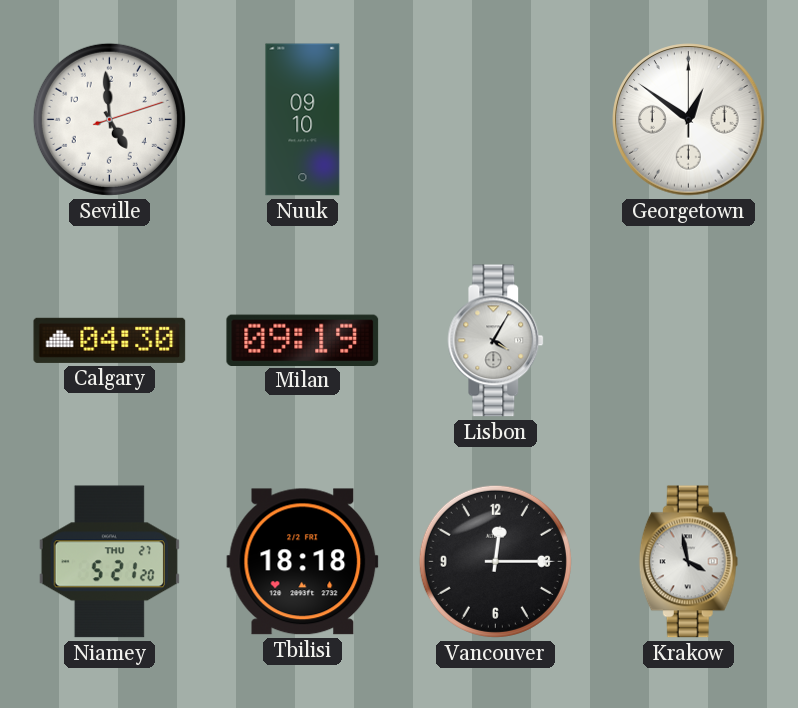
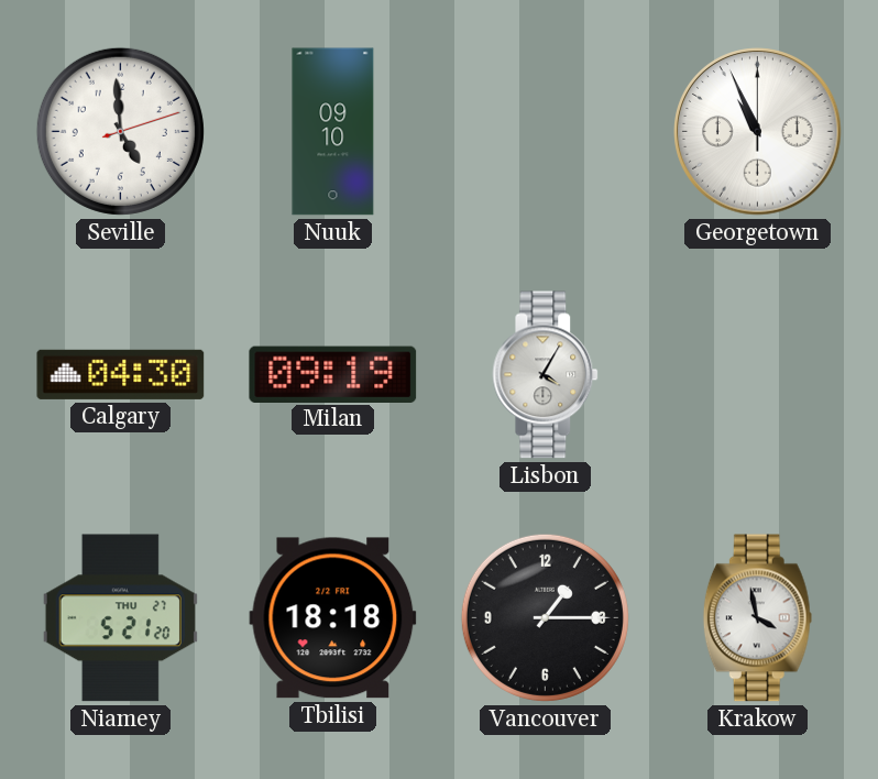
Georgetown: 12:51 -> 10:56
Vancouver: 12:15 -> 1:15
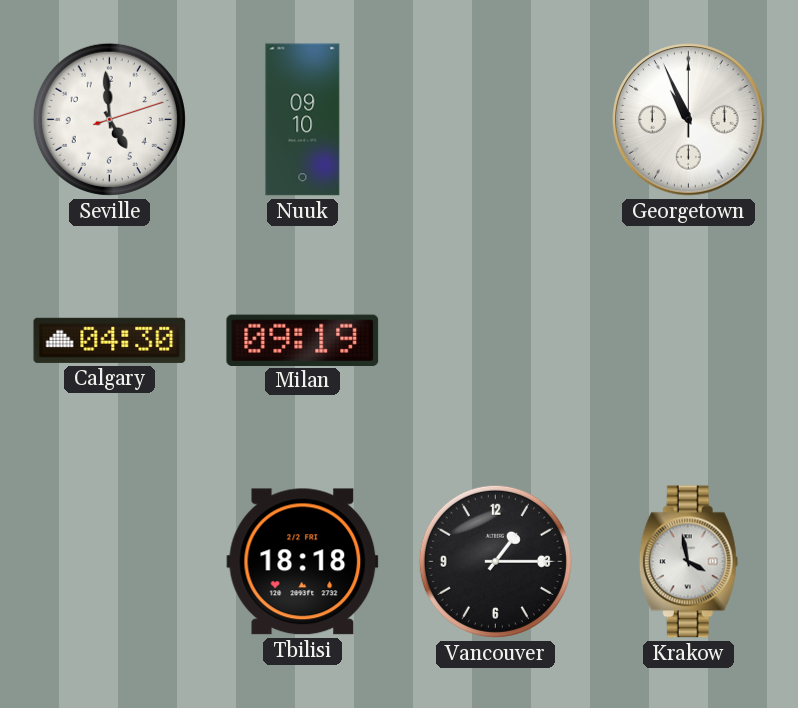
Lisbon: 4:05 -> none
Niamey: 5:21 -> none
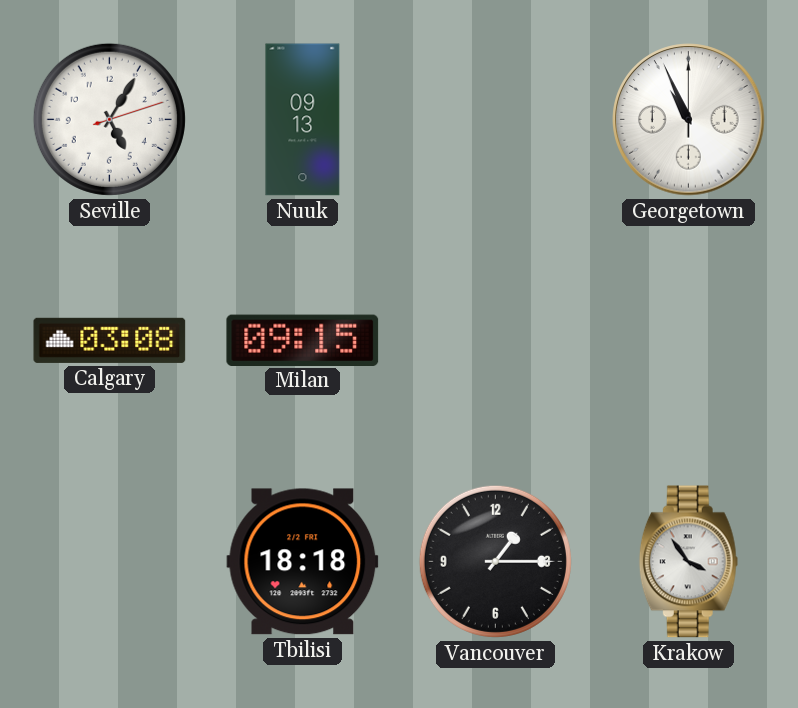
Seville: 4:59 -> 5:05
Nuuk: 09:10 -> 09:13
Calgary: 04:30 -> 03:08
Milan: 09:19 -> 09:15
Krakow: 3:58 -> 3:54
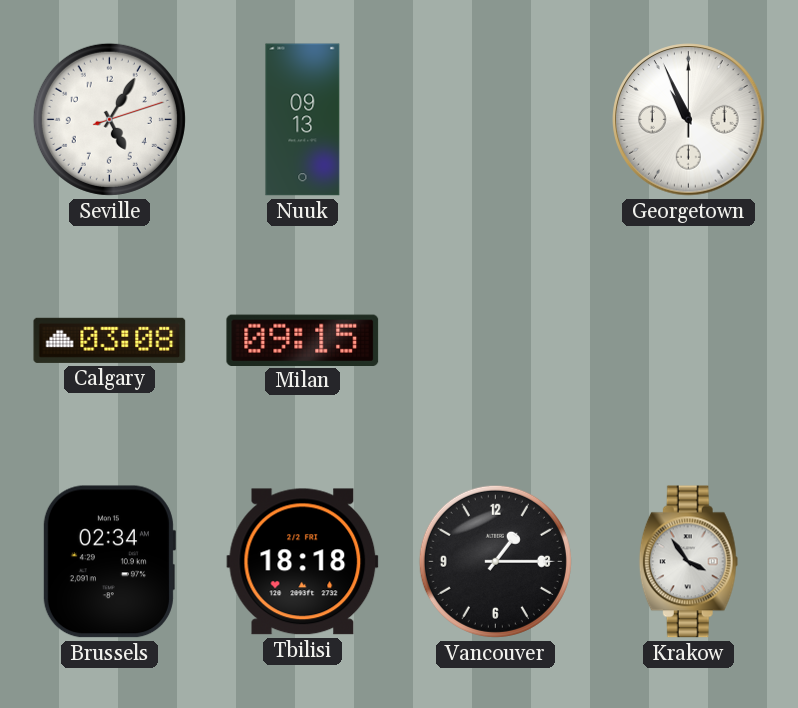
Brussels: none -> 02:34
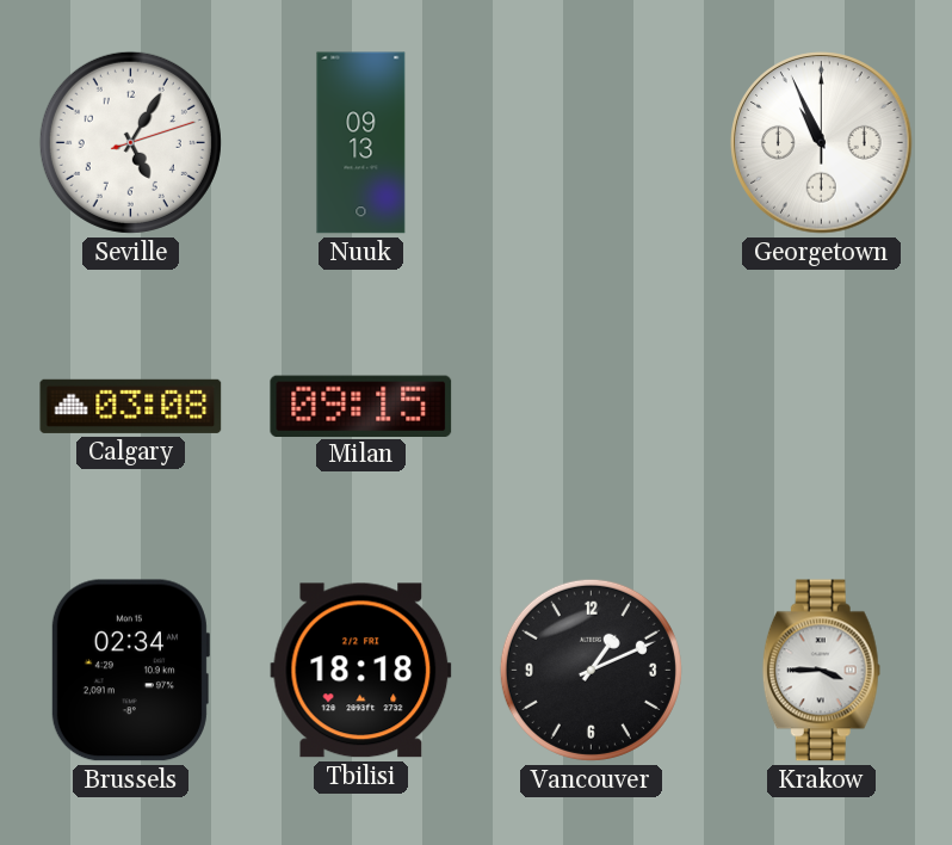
Vancouver: 1:15 -> 1:11
Krakow: 3:54 -> 3:45
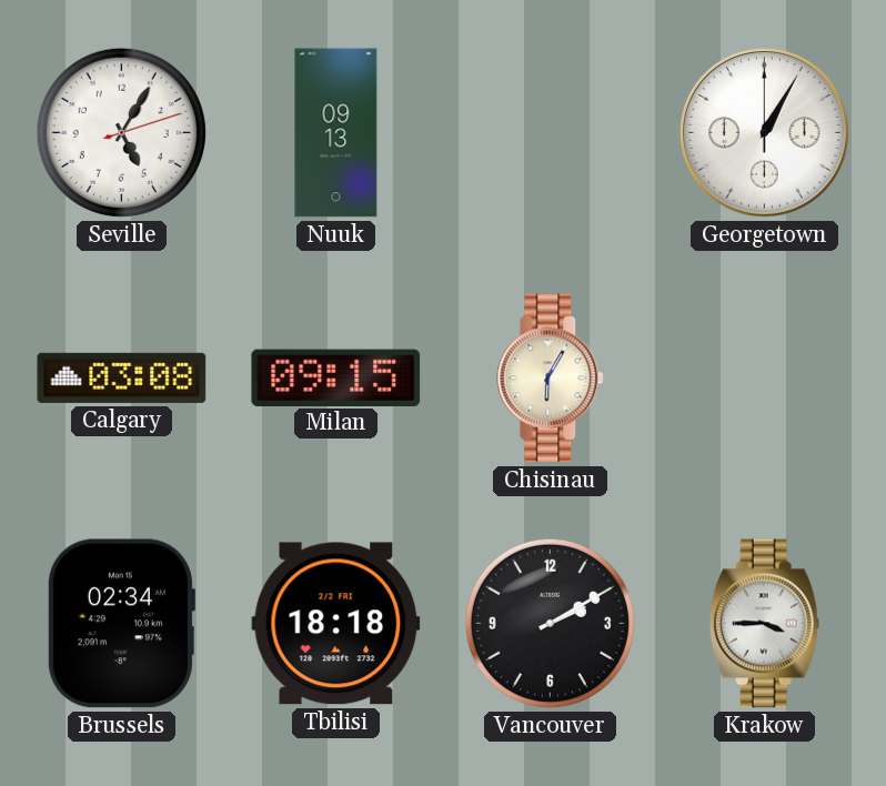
Georgetown: 10:56 -> 1:05
Chisinau: none -> 6:05
Vancouver: 1:11 -> 2:10
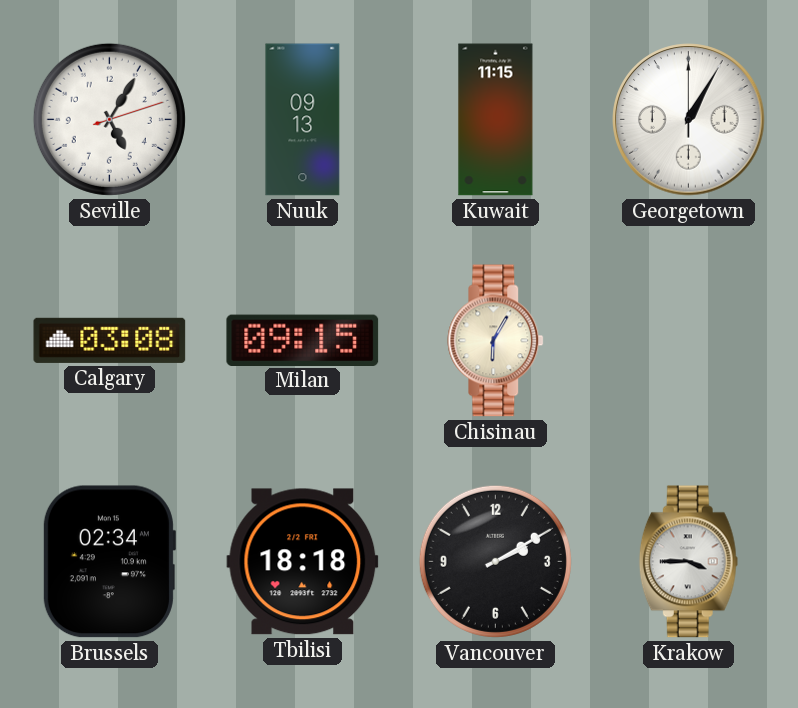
Kuwait: none -> 11:15
